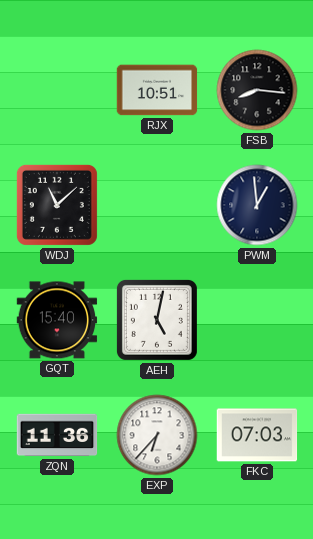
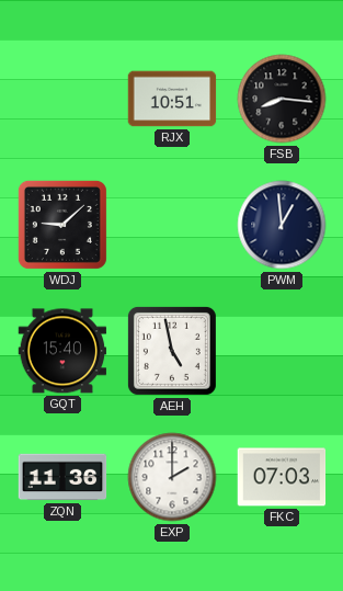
WDJ: 11:08 -> 9:08
AEH: 5:02 -> 4:58
EXP: 6:37 -> 2:00
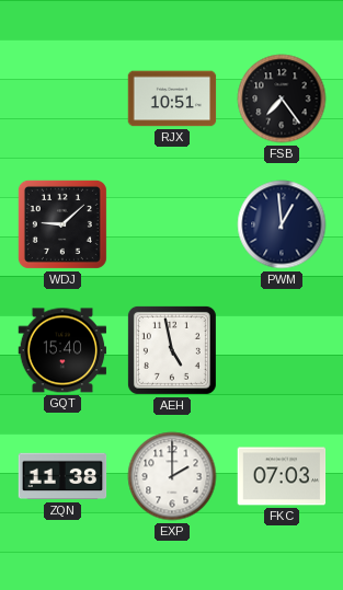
FSB: 8:16 -> 7:24
ZQN: 11:36 -> 11:38
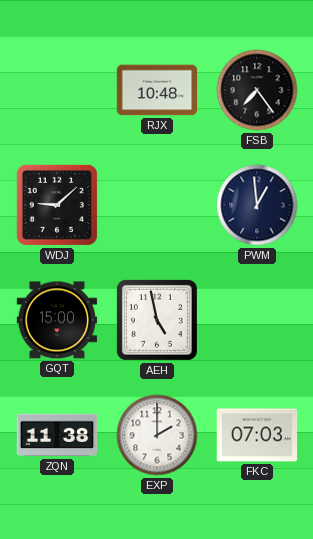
RJX: 10:51 -> 10:48
GQT: 15:40 -> 15:00
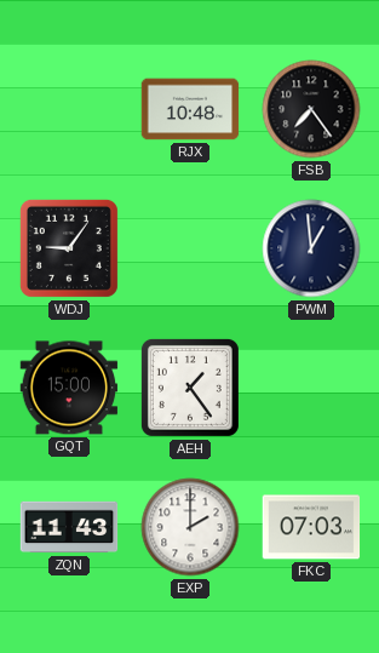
WDJ: 9:08 -> 9:06
AEH: 4:58 -> 1:24
ZQN: 11:38 -> 11:43
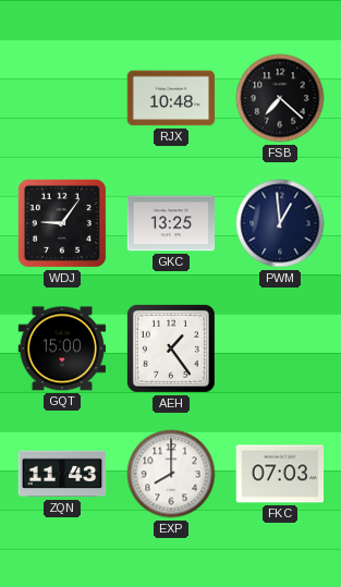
FSB: 7:24 -> 7:22
GKC: none -> 13:25
EXP: 2:00 -> 8:00
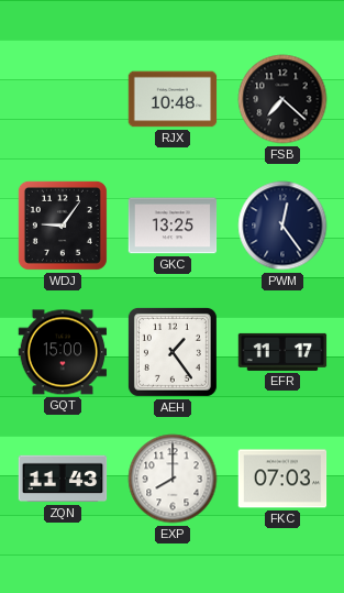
PWM: 12:59 -> 12:24
EFR: none -> 11:17
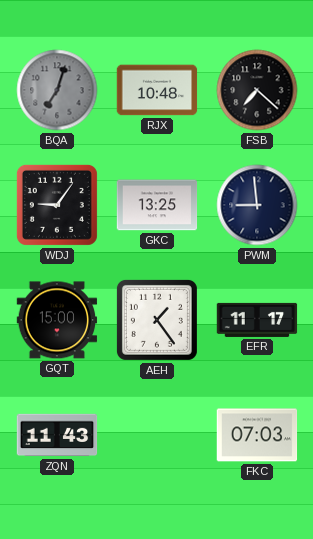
BQA: none -> 7:03
PWM: 12:24 -> 8:59
EXP: 8:00 -> none
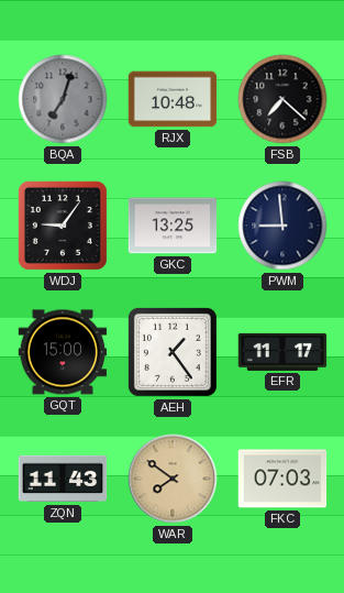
WAR: none -> 7:51
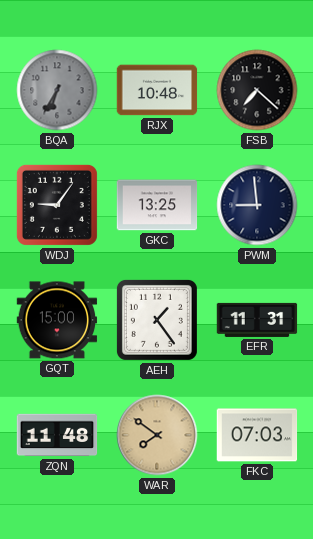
BQA: 7:03 -> 6:35
EFR: 11:17 -> 11:31
ZQN: 11:43 -> 11:48
